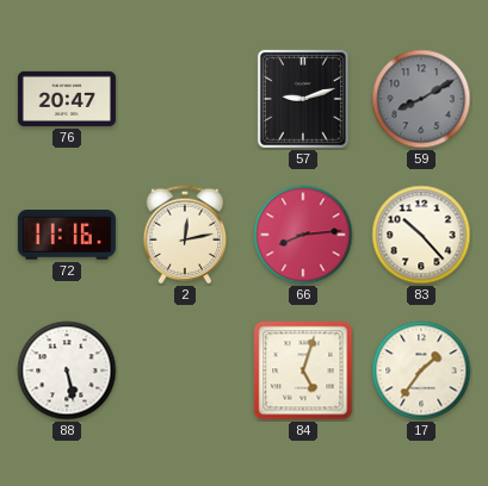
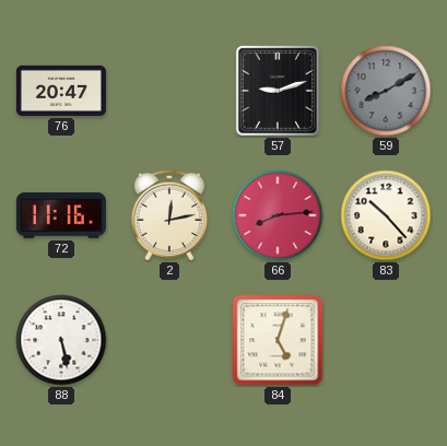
17: 1:36 -> none
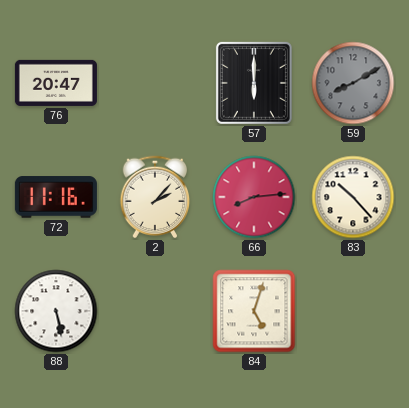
57: 9:12 -> 6:00
2: 12:13 -> 2:07
